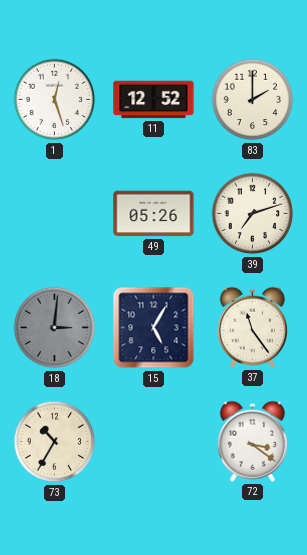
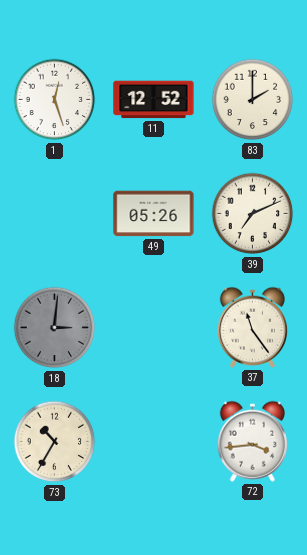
39: 7:12 -> 7:11
15: 5:05 -> none
72: 3:21 -> 3:44
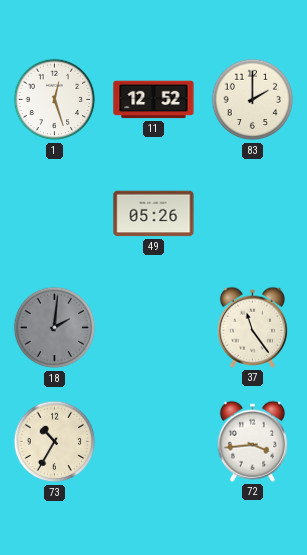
39: 7:11 -> none
18: 3:01 -> 2:01
